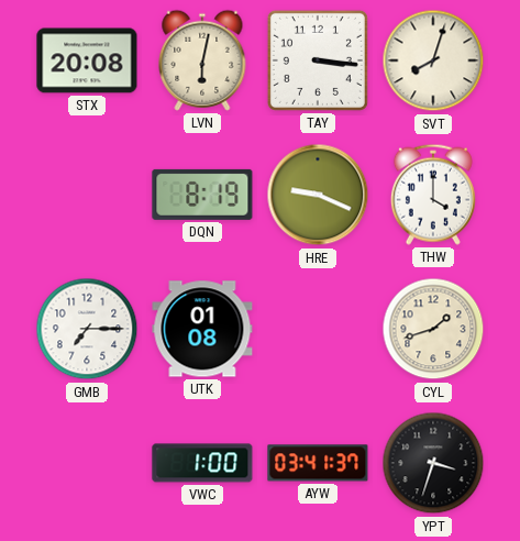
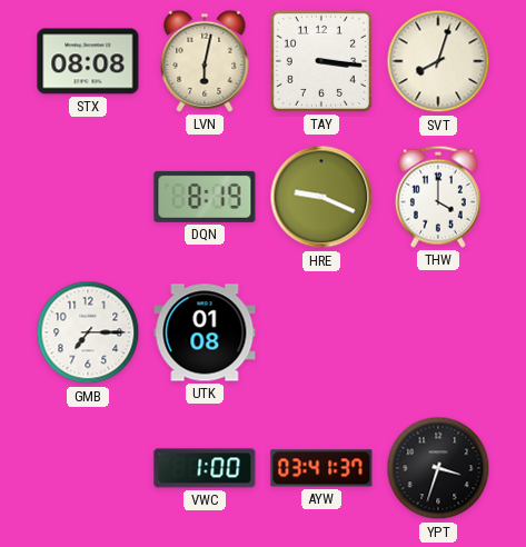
STX: 20:08 -> 08:08
CYL: 1:42 -> none
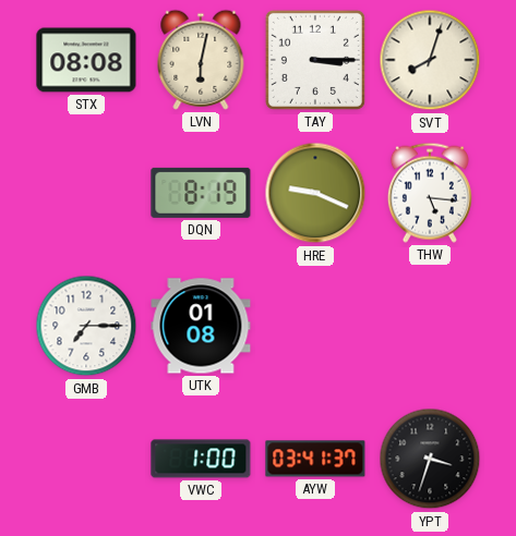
TAY: 3:16 -> 3:15
THW: 4:00 -> 5:16
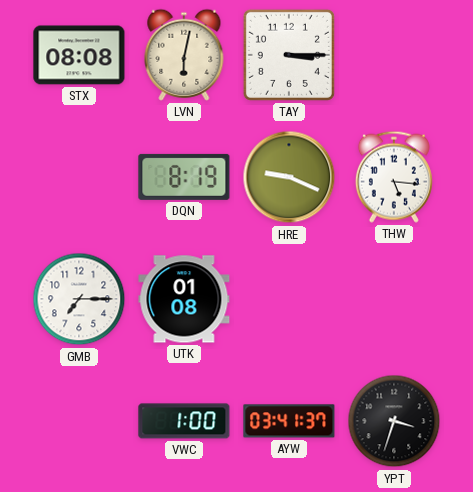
SVT: 8:03 -> none
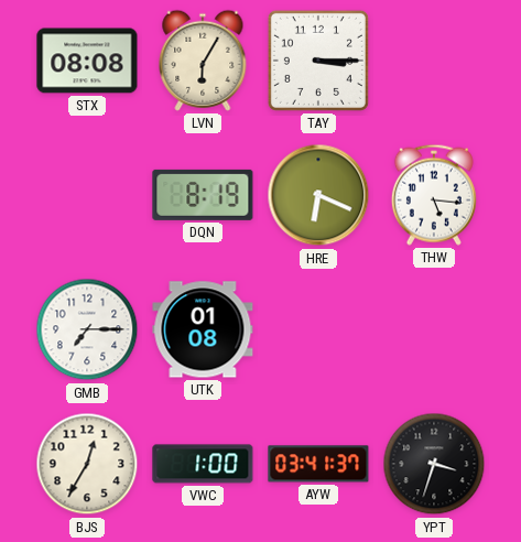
LVN: 6:02 -> 6:05
HRE: 9:19 -> 6:19
BJS: none -> 12:35
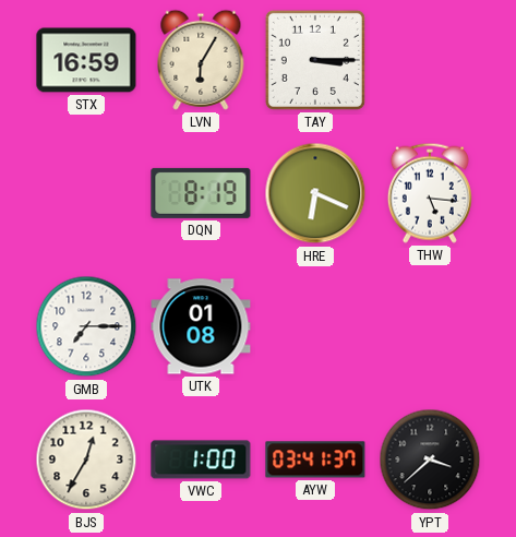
STX: 08:08 -> 16:59
YPT: 3:33 -> 3:38
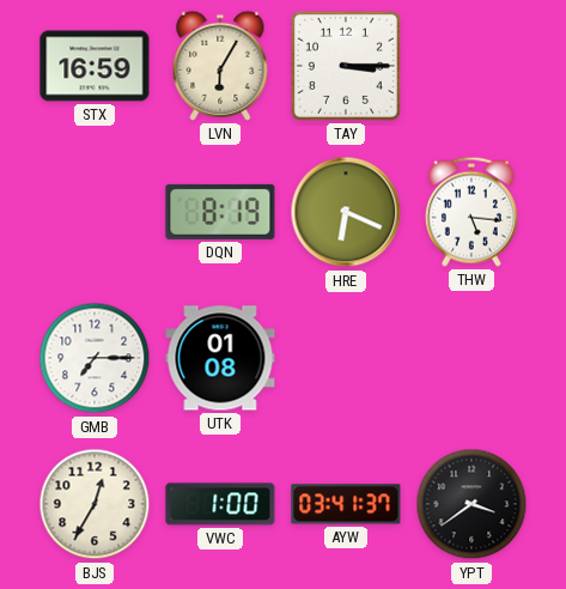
YPT: 3:38 -> 3:39
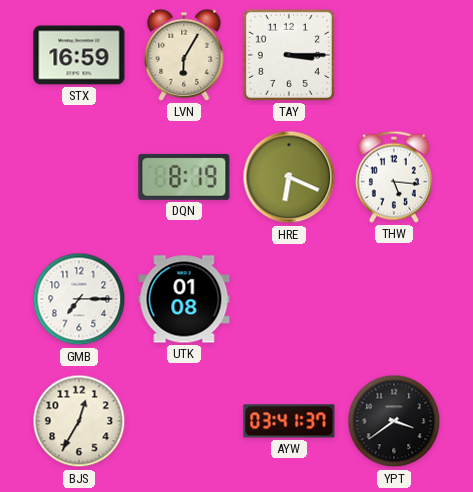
VWC: 1:00 -> none
